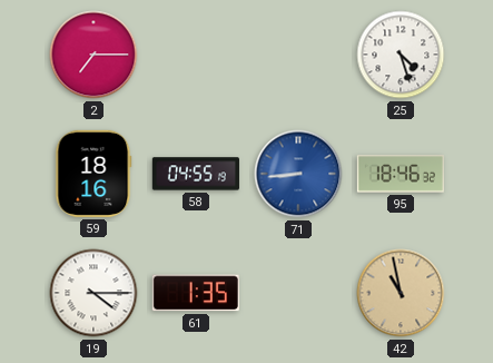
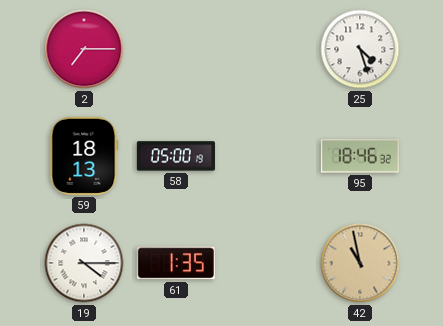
59: 18:16 -> 18:13
58: 04:55 -> 05:00
71: 8:44 -> none
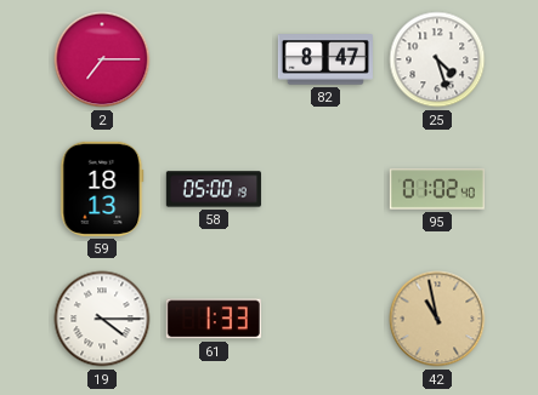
82: none -> 8:47
95: 18:46 -> 01:02
61: 1:35 -> 1:33
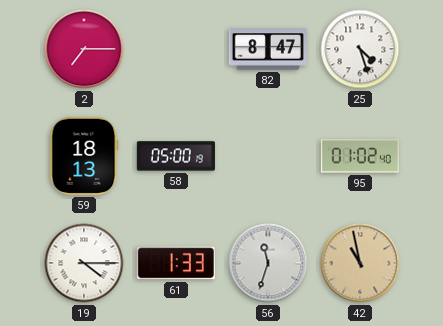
56: none -> 11:33
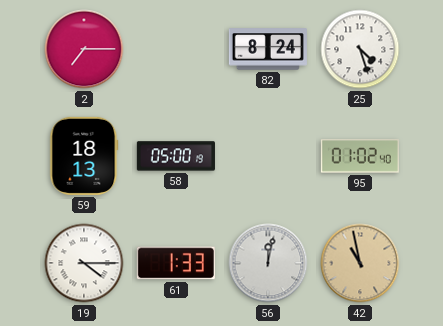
82: 8:47 -> 8:24
56: 11:33 -> 12:02
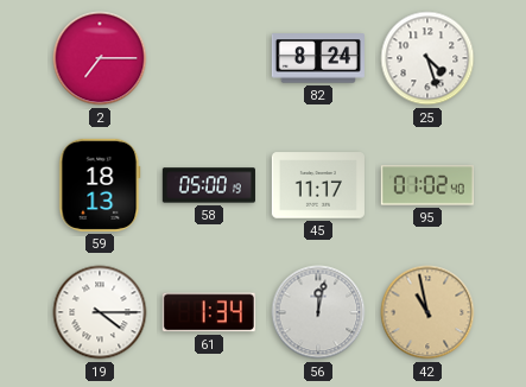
45: none -> 11:17
61: 1:33 -> 1:34
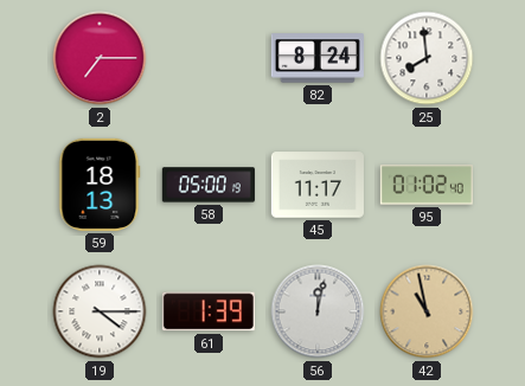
25: 4:27 -> 7:59
61: 1:34 -> 1:39
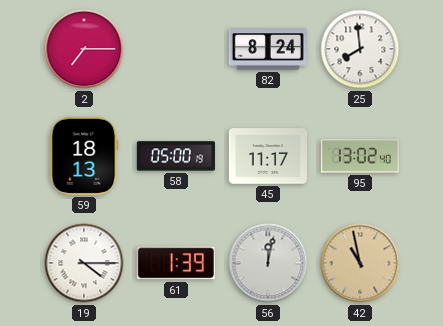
95: 01:02 -> 13:02
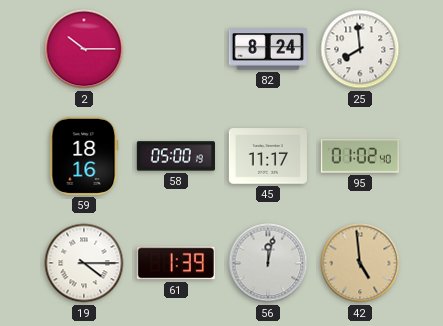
2: 7:15 -> 10:15
59: 18:13 -> 18:16
95: 13:02 -> 01:02
42: 10:58 -> 4:59
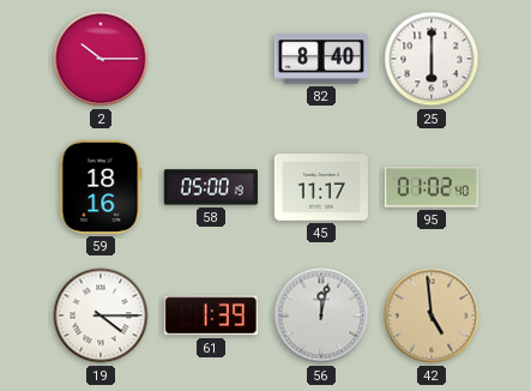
82: 8:24 -> 8:40
25: 7:59 -> 6:00
